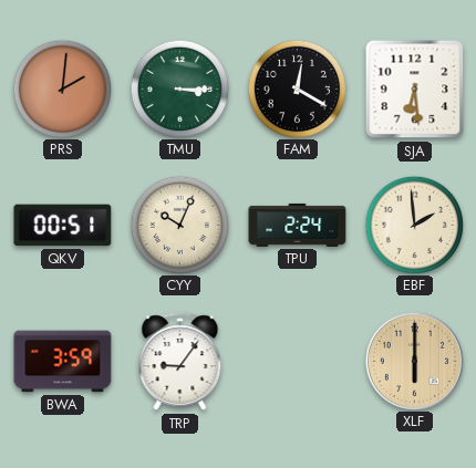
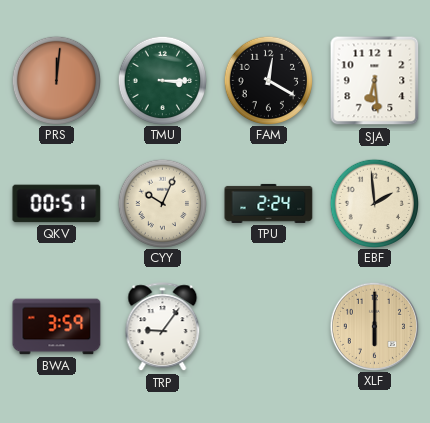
PRS: 2:01 -> 12:01
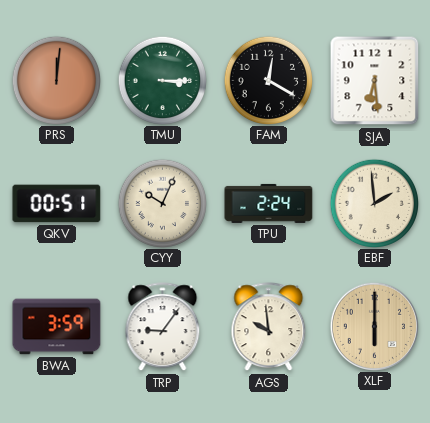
AGS: none -> 9:59
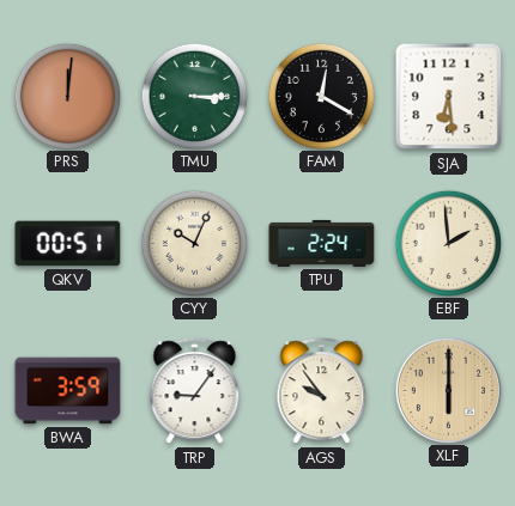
AGS: 9:59 -> 9:54
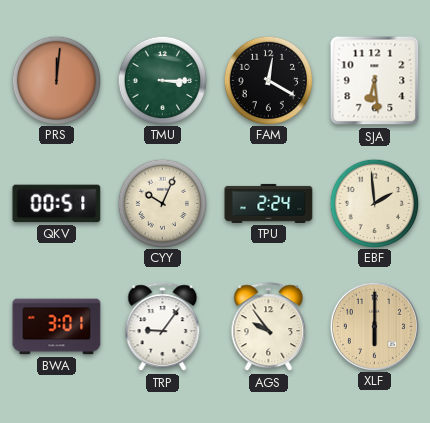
BWA: 3:59 -> 3:01
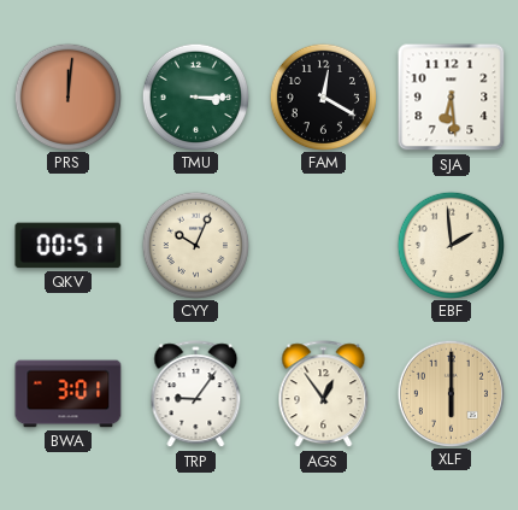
TPU: 2:24 -> none
AGS: 9:54 -> 12:54
